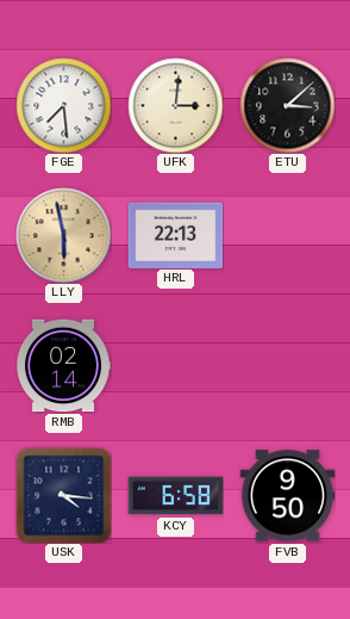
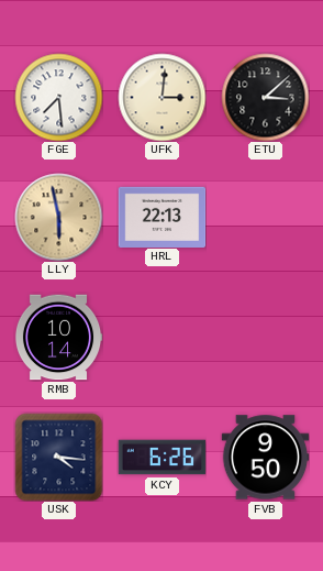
RMB: 02:14 -> 10:14
KCY: 6:58 -> 6:26
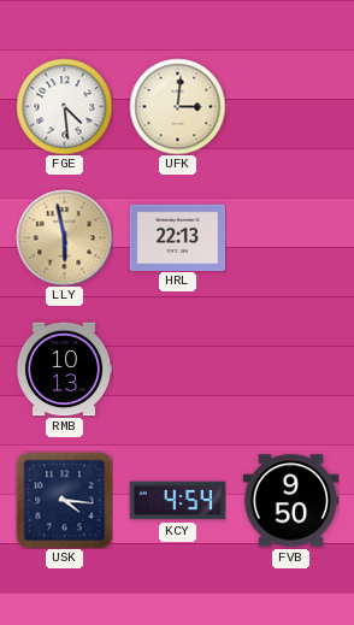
FGE: 7:29 -> 4:29
ETU: 3:08 -> none
RMB: 10:14 -> 10:13
KCY: 6:26 -> 4:54
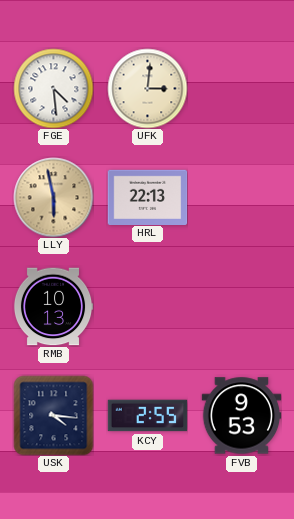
KCY: 4:54 -> 2:55
FVB: 9:50 -> 9:53
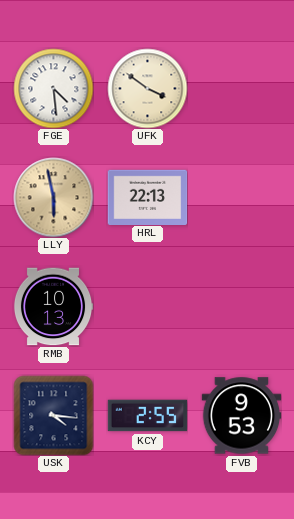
UFK: 3:01 -> 3:51
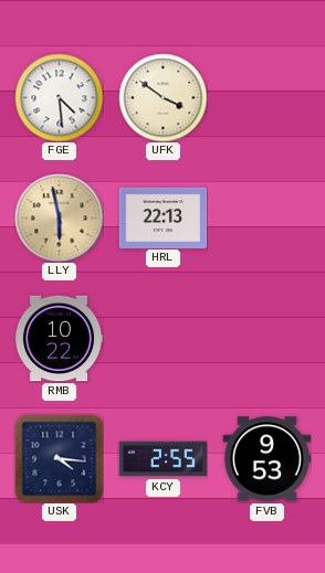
RMB: 10:13 -> 10:22
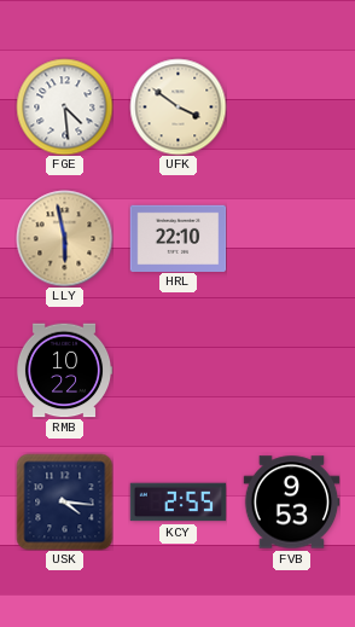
HRL: 22:13 -> 22:10
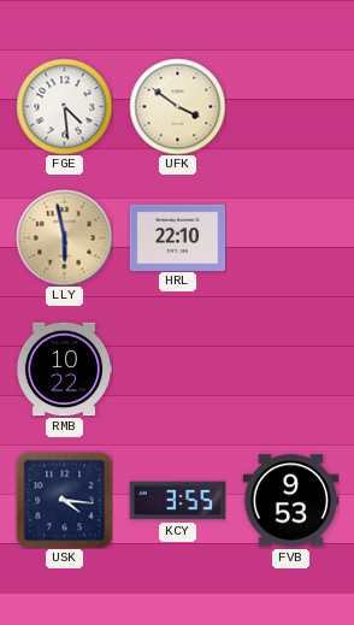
KCY: 2:55 -> 3:55
